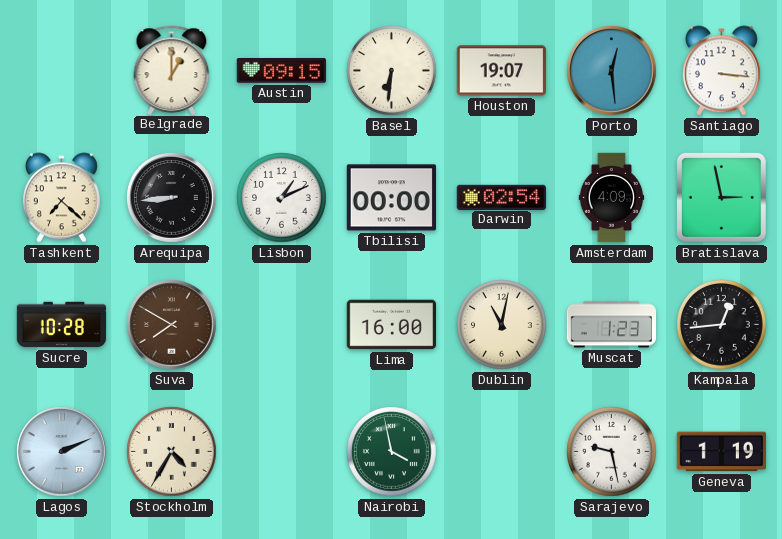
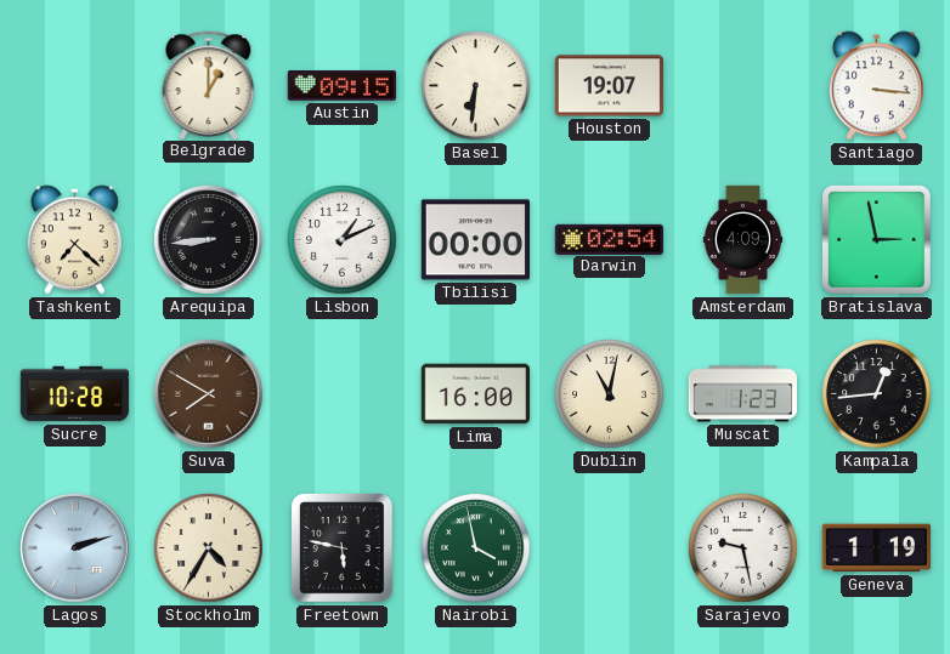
Porto: 12:29 -> none
Lagos: 2:11 -> 2:12
Freetown: none -> 5:47
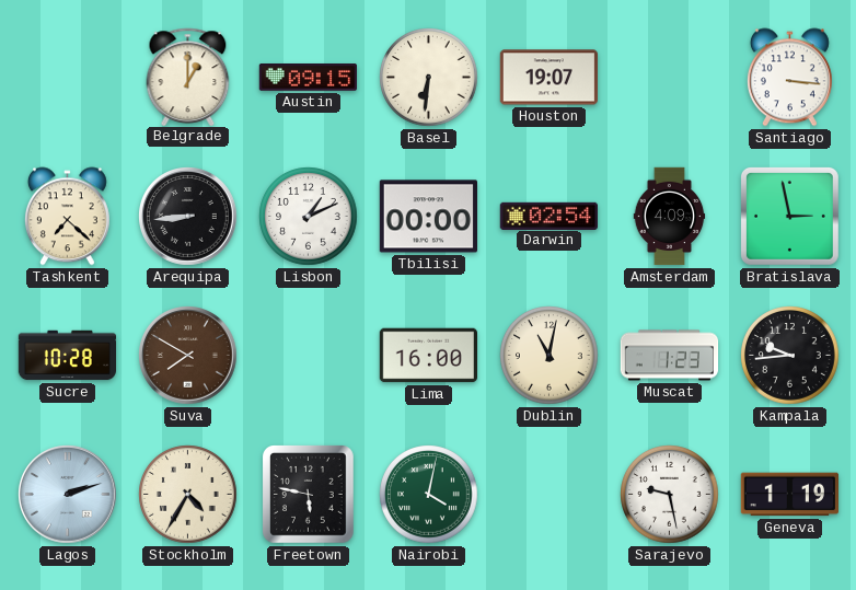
Kampala: 12:44 -> 9:44
Nairobi: 3:58 -> 4:02
